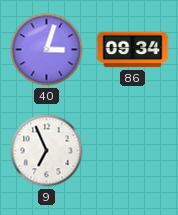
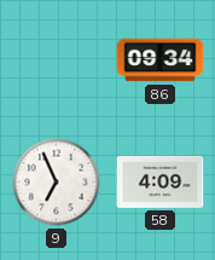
40: 3:03 -> none
58: none -> 4:09
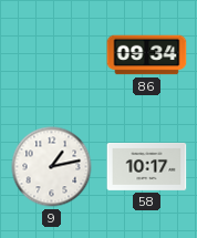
9: 6:56 -> 1:13
58: 4:09 -> 10:17
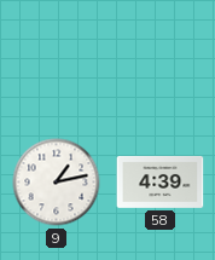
86: 09:34 -> none
58: 10:17 -> 4:39
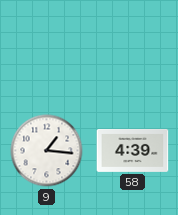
9: 1:13 -> 1:16
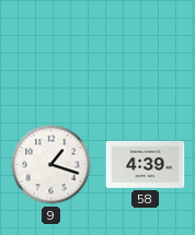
9: 1:16 -> 1:18
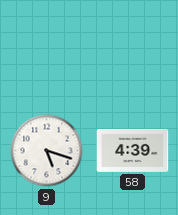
9: 1:18 -> 5:18
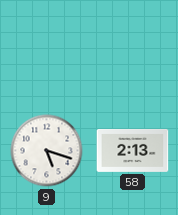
58: 4:39 -> 2:13
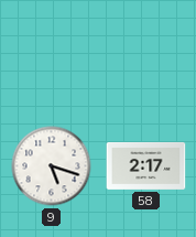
58: 2:13 -> 2:17
